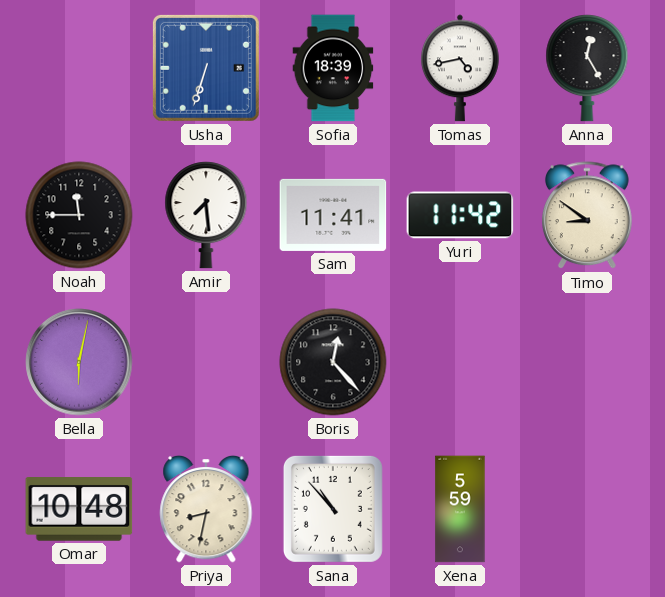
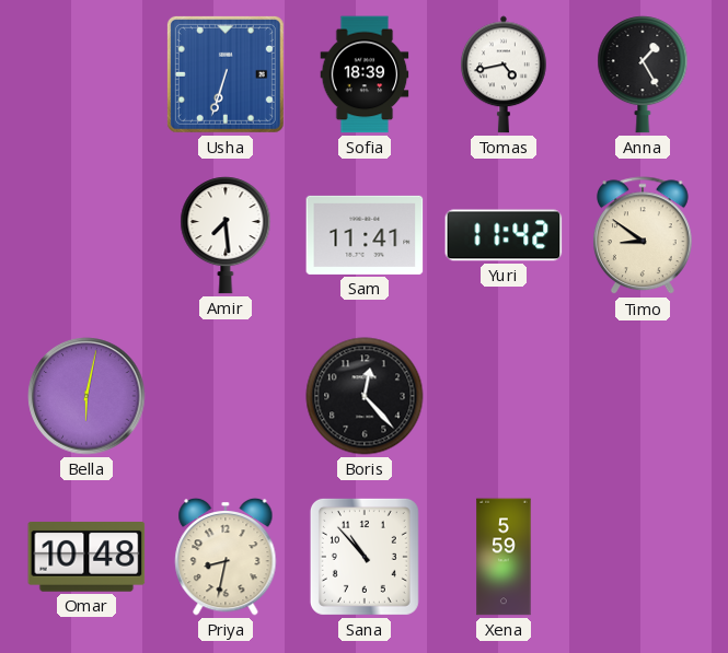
Anna: 12:25 -> 1:25
Noah: 11:45 -> none
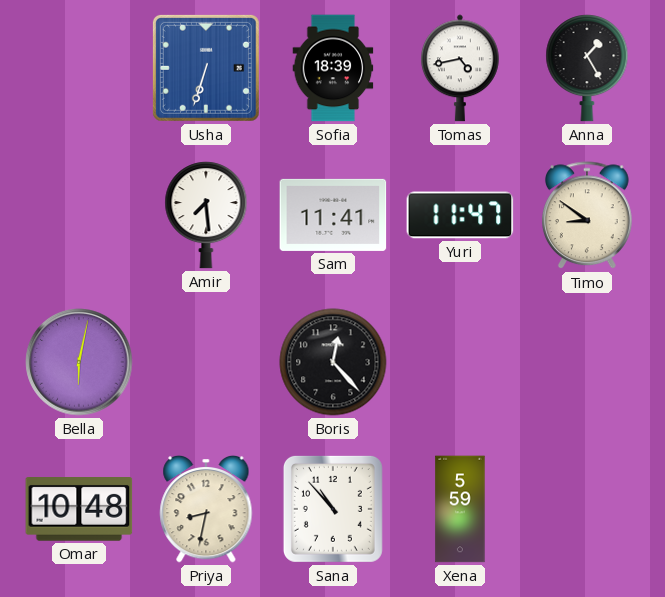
Yuri: 11:42 -> 11:47
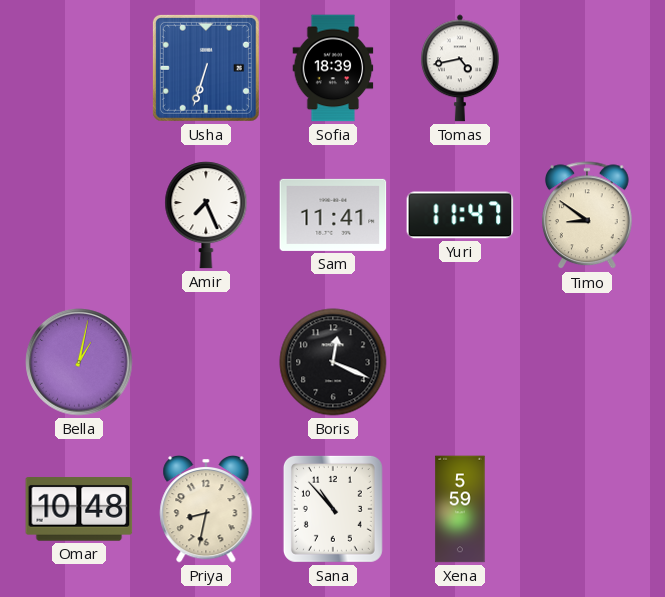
Anna: 1:25 -> none
Amir: 7:29 -> 7:26
Bella: 6:02 -> 1:02
Boris: 12:23 -> 12:19
